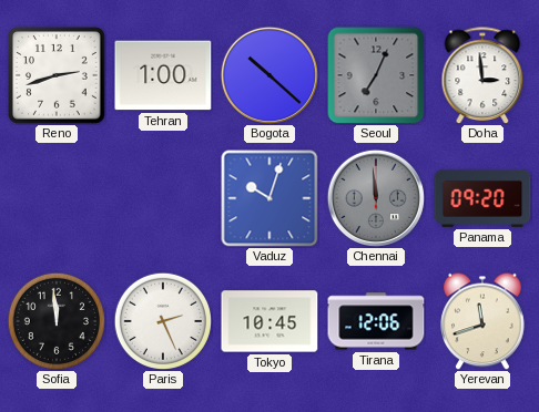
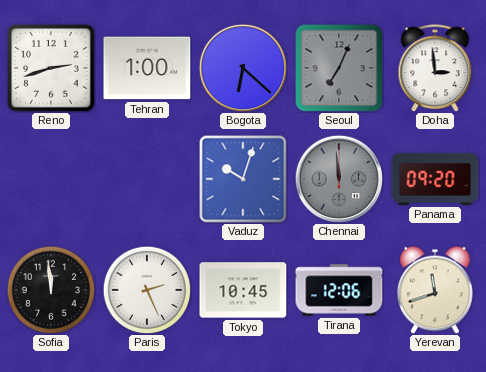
Bogota: 10:22 -> 6:22
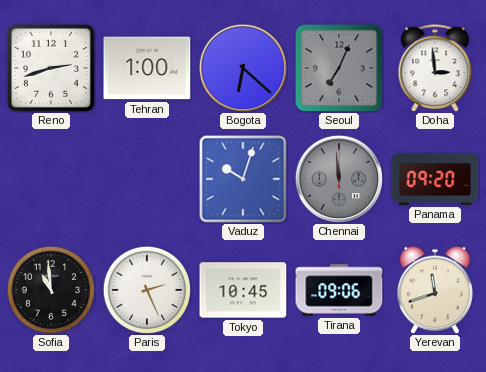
Sofia: 11:59 -> 10:59
Tirana: 12:06 -> 09:06
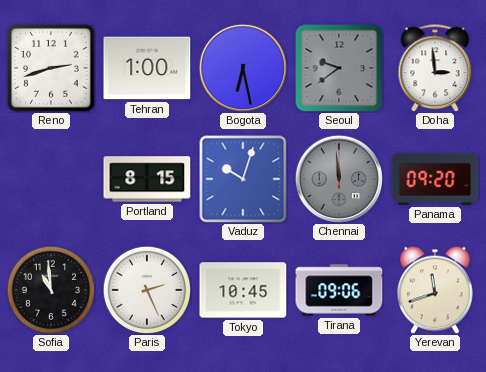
Bogota: 6:22 -> 6:28
Seoul: 7:04 -> 9:39
Portland: none -> 8:15
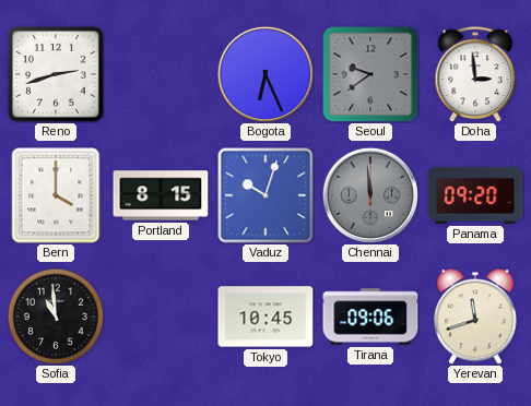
Tehran: 1:00 -> none
Bogota: 6:28 -> 6:26
Bern: none -> 4:00
Paris: 2:26 -> none
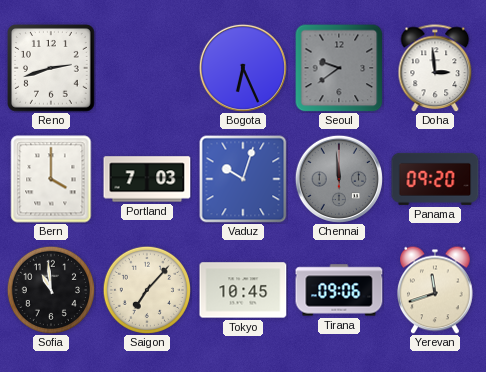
Portland: 8:15 -> 7:03
Saigon: none -> 7:07
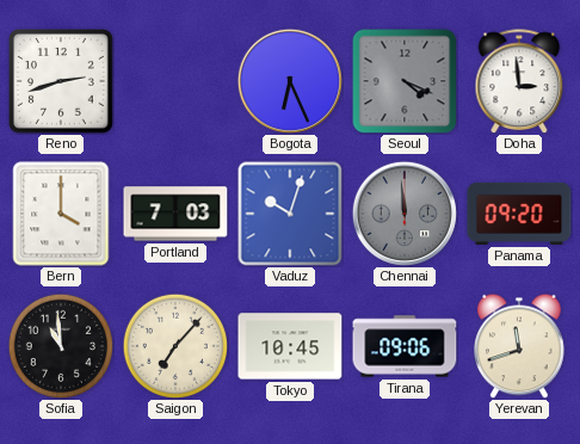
Seoul: 9:39 -> 4:19
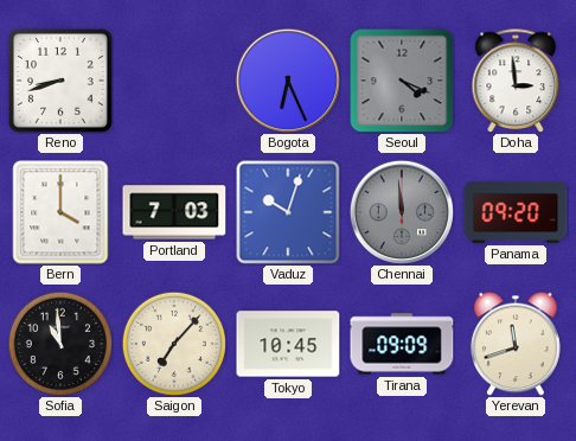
Reno: 2:42 -> 8:42
Tirana: 09:06 -> 09:09
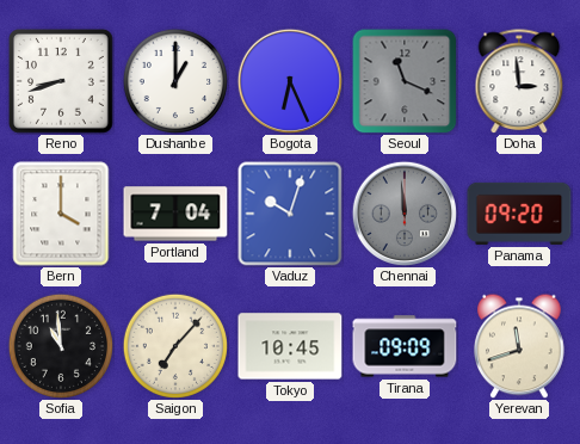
Dushanbe: none -> 1:00
Seoul: 4:19 -> 11:19
Portland: 7:03 -> 7:04
